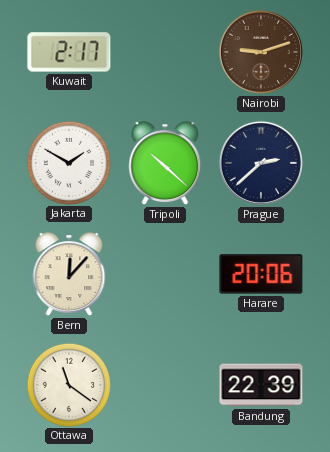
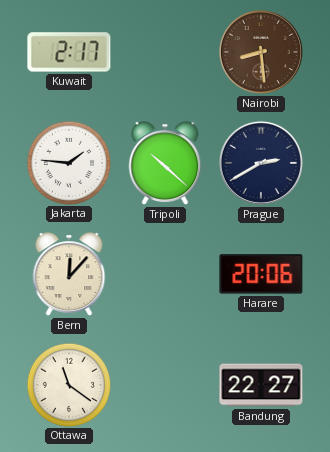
Nairobi: 9:12 -> 8:29
Jakarta: 1:50 -> 1:46
Prague: 2:38 -> 2:40
Bandung: 22:39 -> 22:27
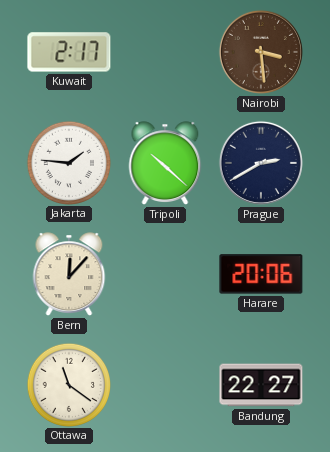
Nairobi: 8:29 -> 3:29
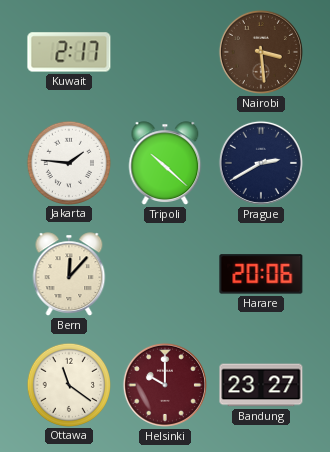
Helsinki: none -> 10:00
Bandung: 22:27 -> 23:27
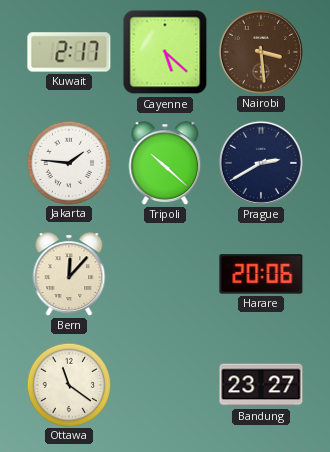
Cayenne: none -> 5:22
Helsinki: 10:00 -> none
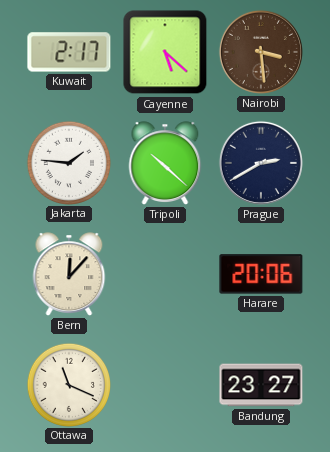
Ottawa: 11:21 -> 11:19
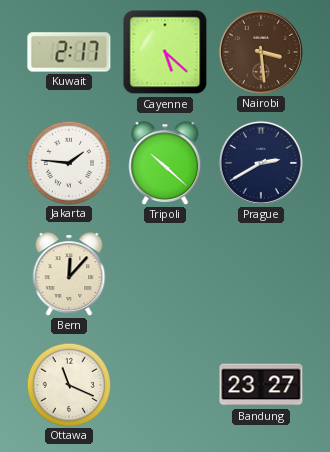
Harare: 20:06 -> none
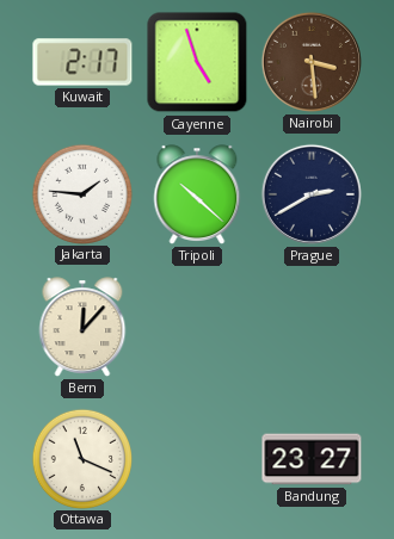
Cayenne: 5:22 -> 4:57
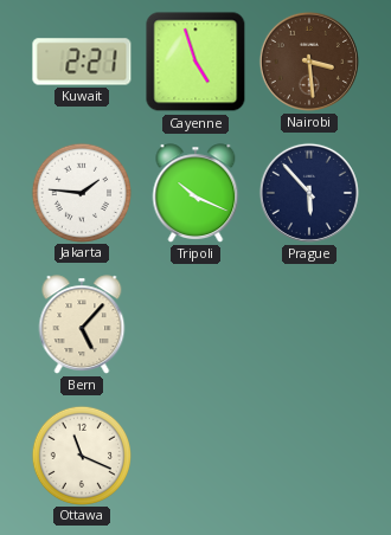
Kuwait: 2:17 -> 2:21
Tripoli: 10:22 -> 10:19
Prague: 2:40 -> 5:53
Bern: 12:07 -> 5:07
Bandung: 23:27 -> none
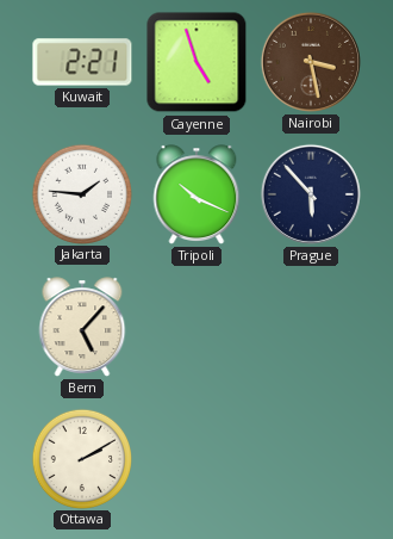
Nairobi: 3:29 -> 3:28
Ottawa: 11:19 -> 2:10
